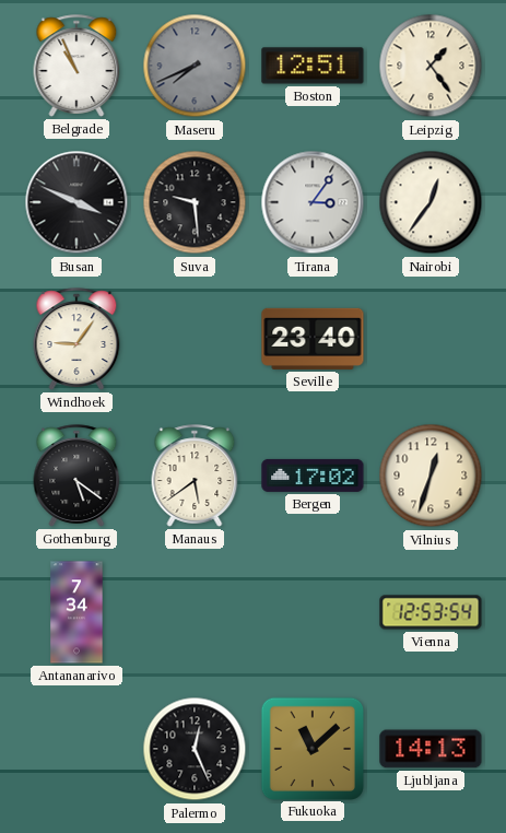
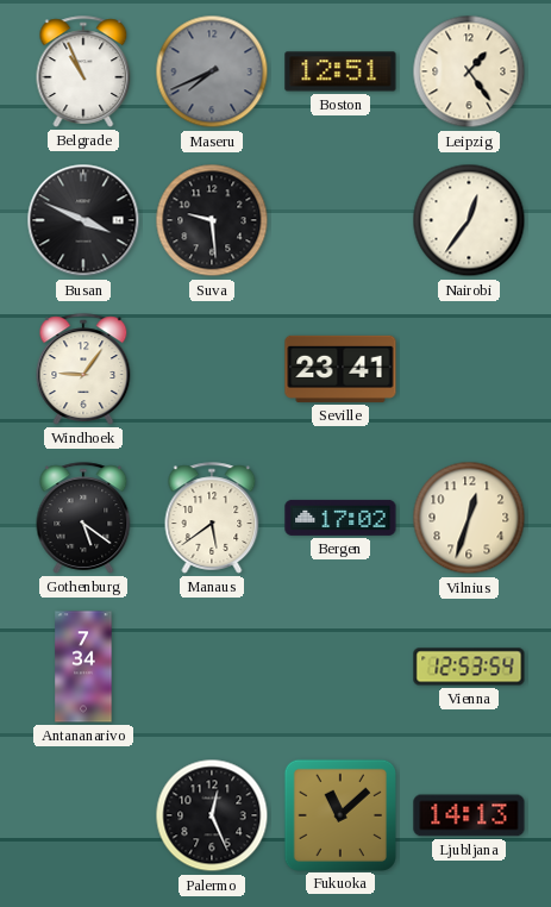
Tirana: 3:06 -> none
Seville: 23:40 -> 23:41
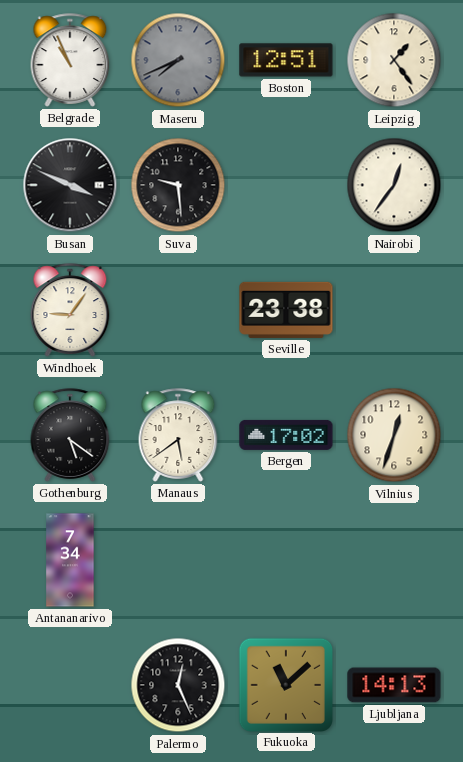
Seville: 23:41 -> 23:38
Vienna: 12:53 -> none
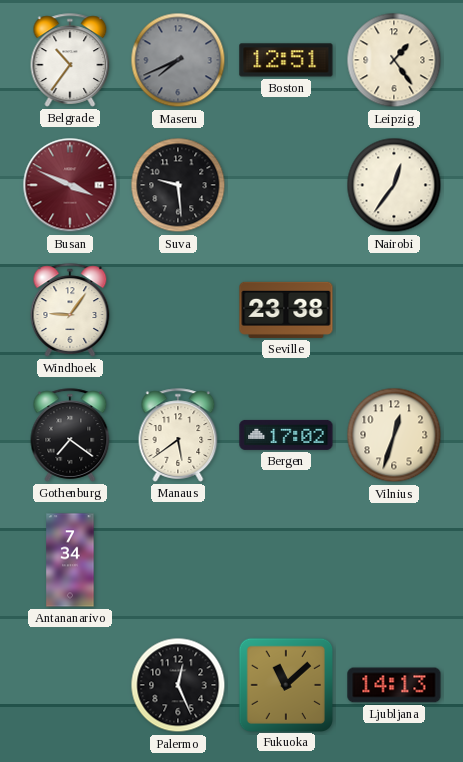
Belgrade: 10:56 -> 10:36
Busan dial: black -> burgundy
Gothenburg: 5:21 -> 7:21
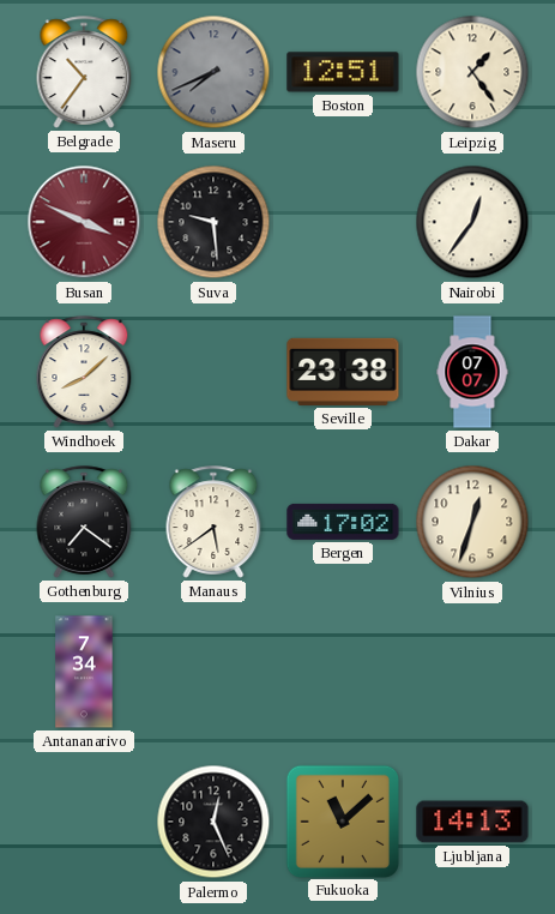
Windhoek: 9:06 -> 8:08
Dakar: none -> 07:07
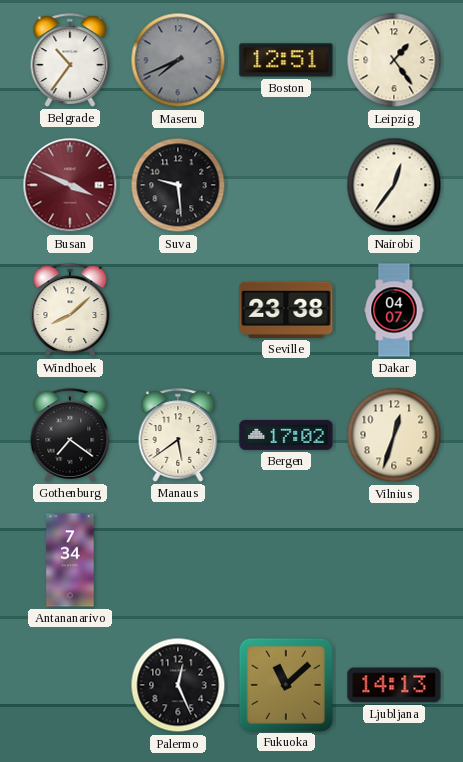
Dakar: 07:07 -> 04:07
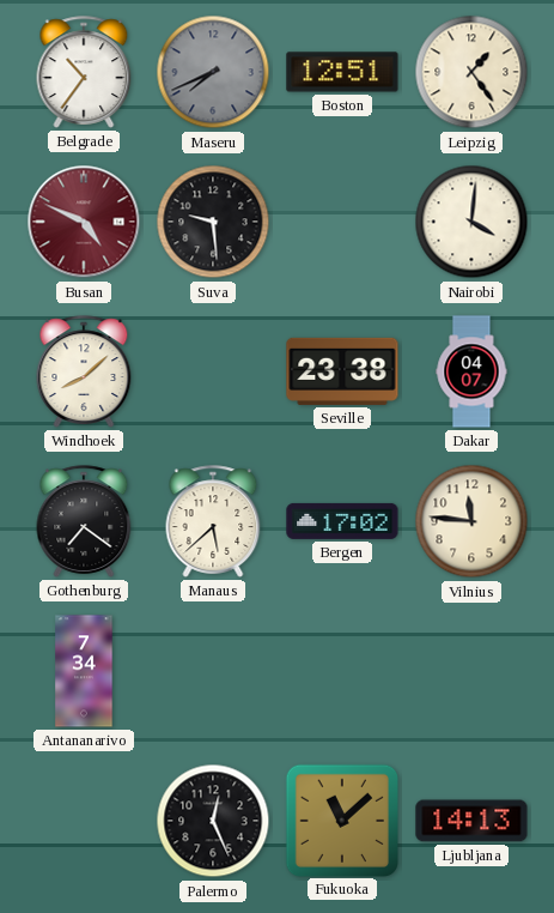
Busan: 3:49 -> 4:49
Nairobi: 12:36 -> 4:01
Manaus: 5:39 -> 5:38
Vilnius: 12:33 -> 11:46
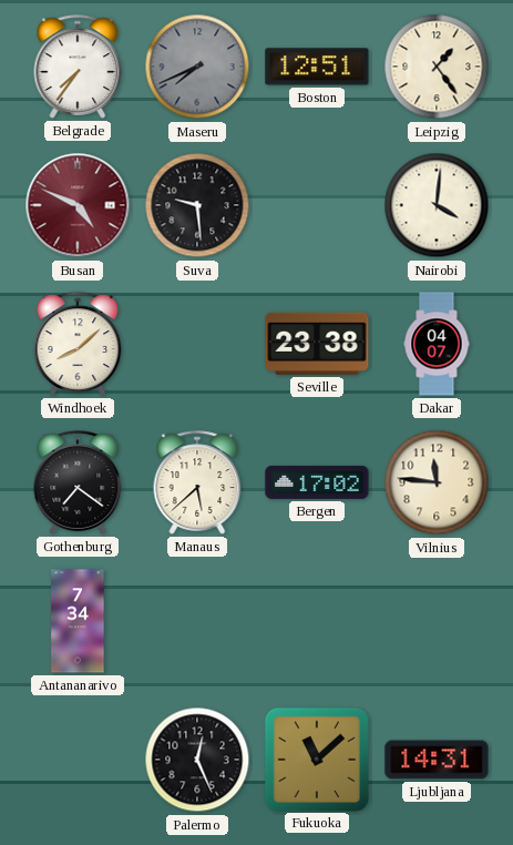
Belgrade: 10:36 -> 7:36
Ljubljana: 14:13 -> 14:31
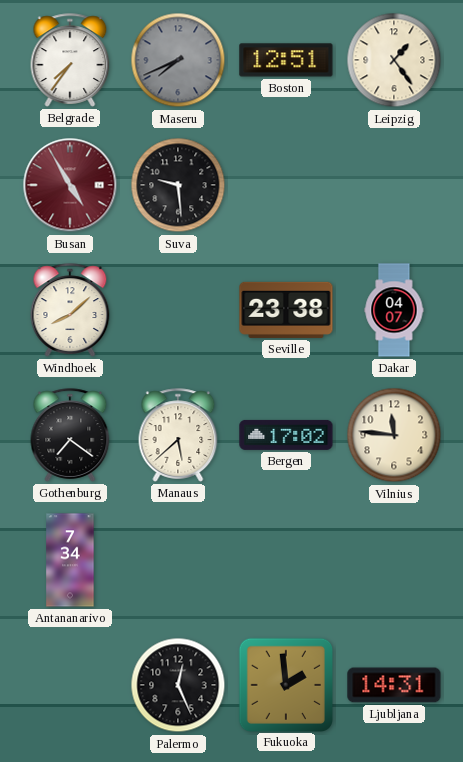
Busan: 4:49 -> 4:55
Nairobi: 4:01 -> none
Fukuoka: 11:08 -> 1:59
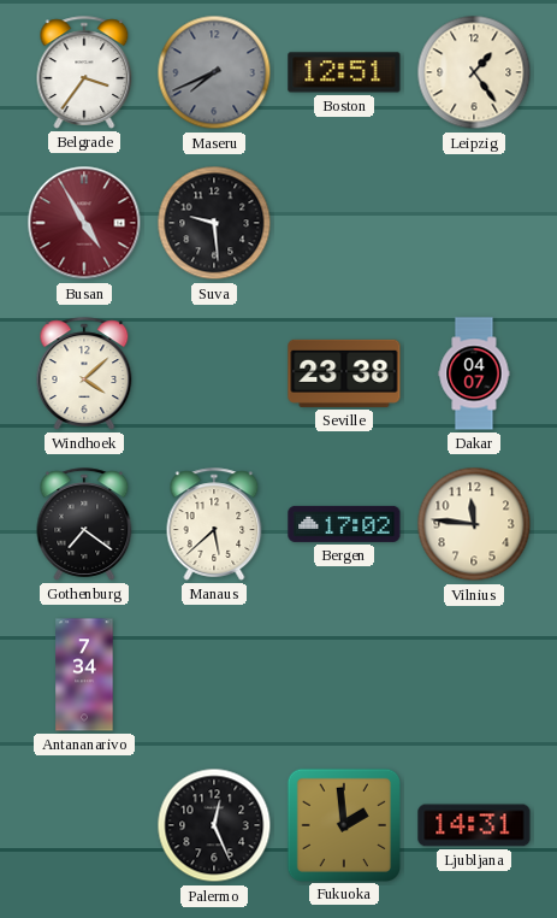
Belgrade: 7:36 -> 3:36
Windhoek: 8:08 -> 4:08
